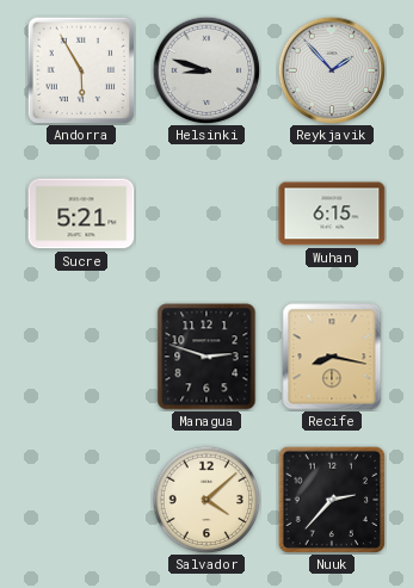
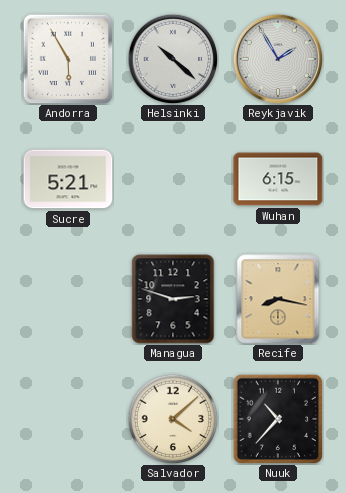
Helsinki: 8:48 -> 10:22
Reykjavik: 1:53 -> 1:55
Nuuk: 2:37 -> 10:37
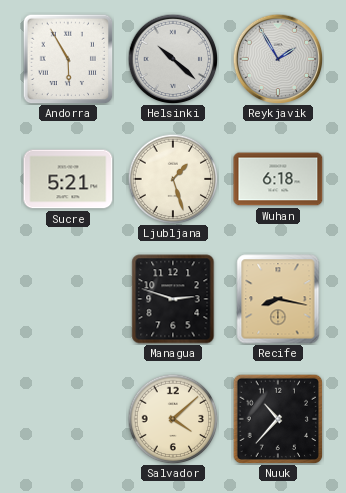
Ljubljana: none -> 1:27
Wuhan: 6:15 -> 6:18
